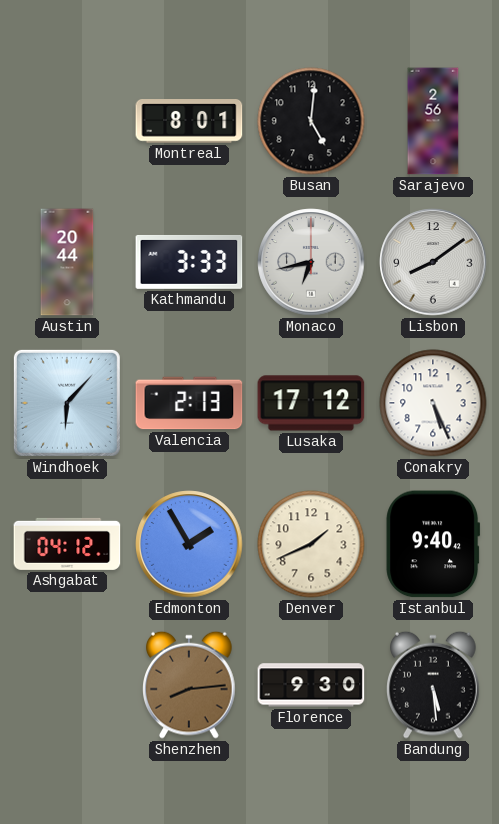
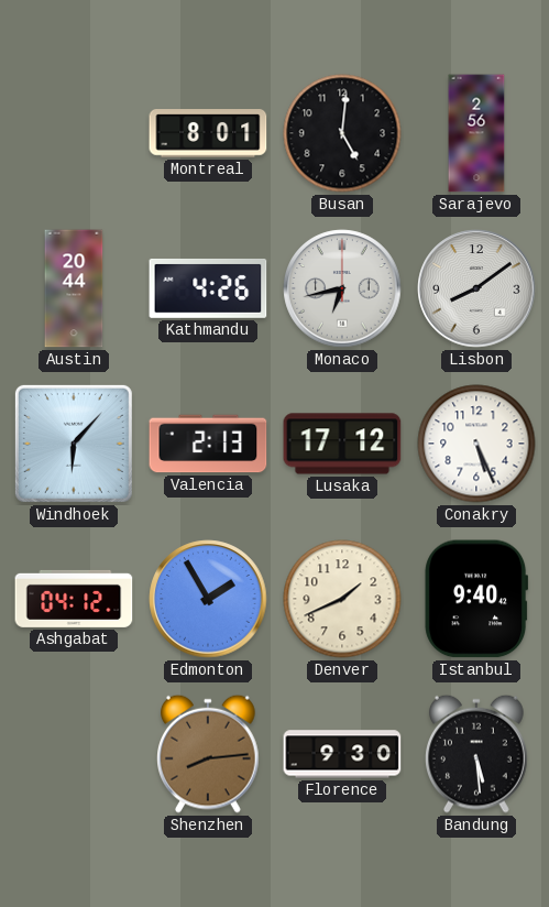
Kathmandu: 3:33 -> 4:26
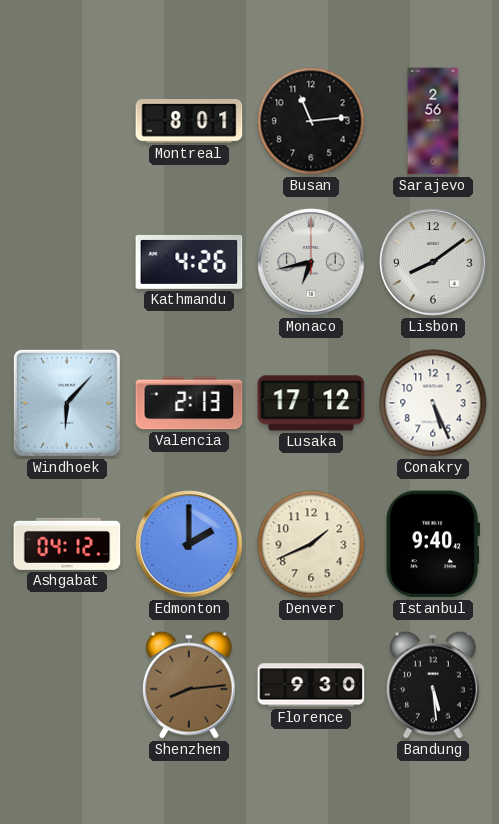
Busan: 5:01 -> 11:14
Austin: 20:44 -> none
Edmonton: 1:55 -> 2:00
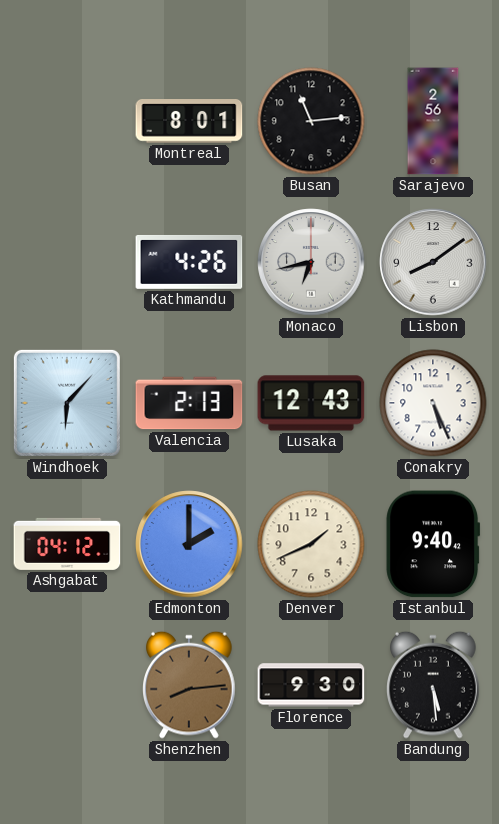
Lusaka: 17:12 -> 12:43
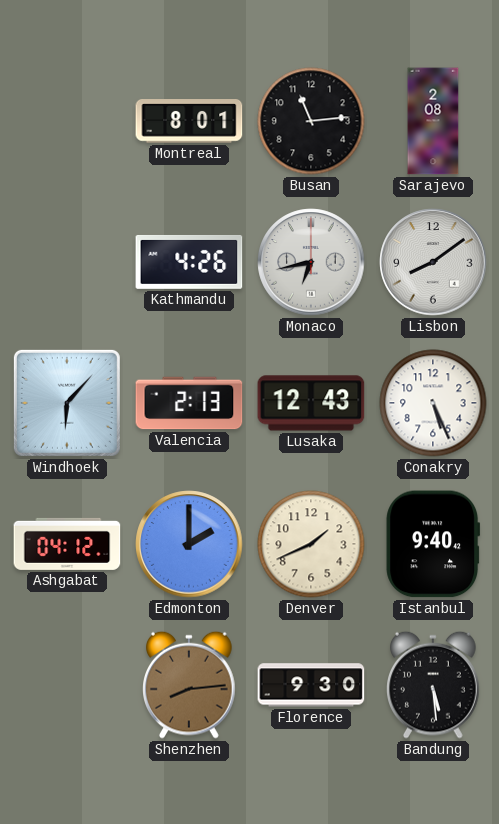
Sarajevo: 2:56 -> 2:08
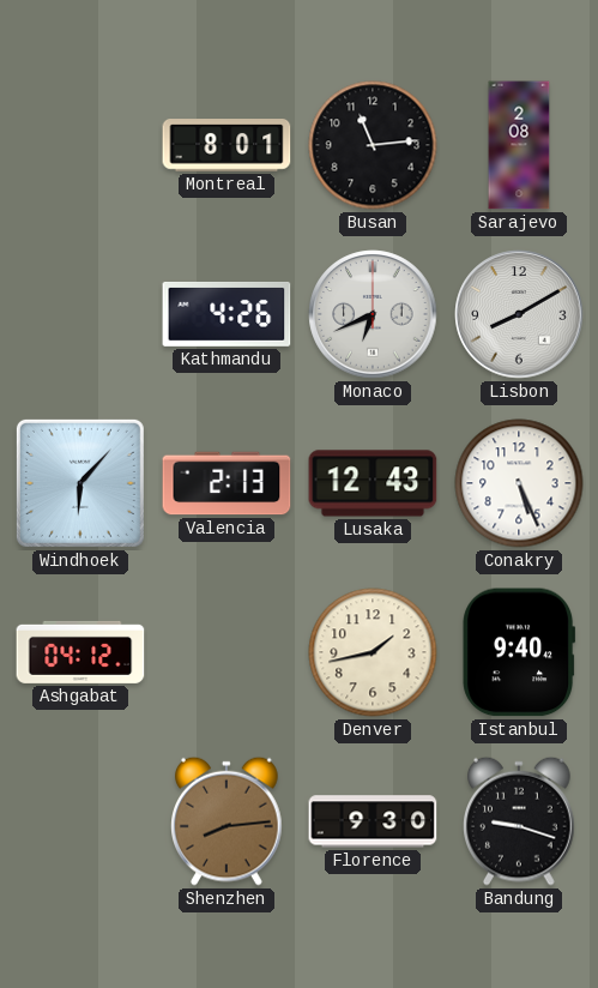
Monaco: 6:43 -> 6:41
Lisbon: 8:09 -> 8:10
Edmonton: 2:00 -> none
Denver: 1:41 -> 1:43
Bandung: 5:29 -> 9:18
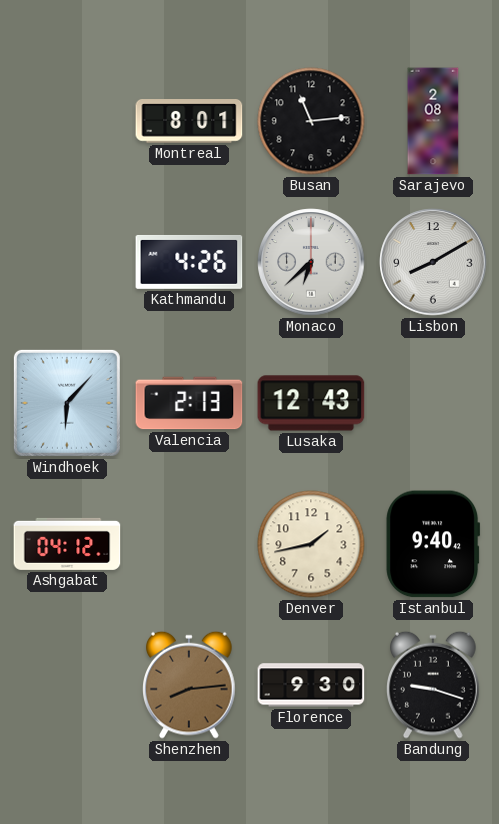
Monaco: 6:41 -> 6:38
Conakry: 5:26 -> none
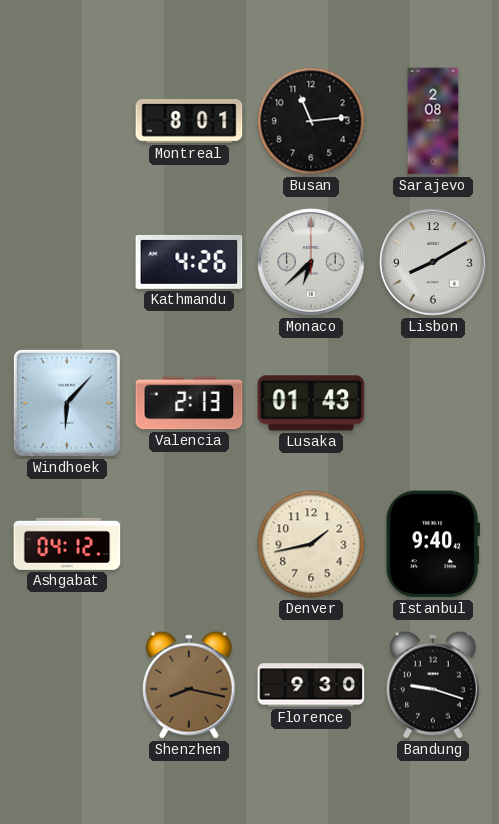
Lusaka: 12:43 -> 01:43
Shenzhen: 8:14 -> 8:17
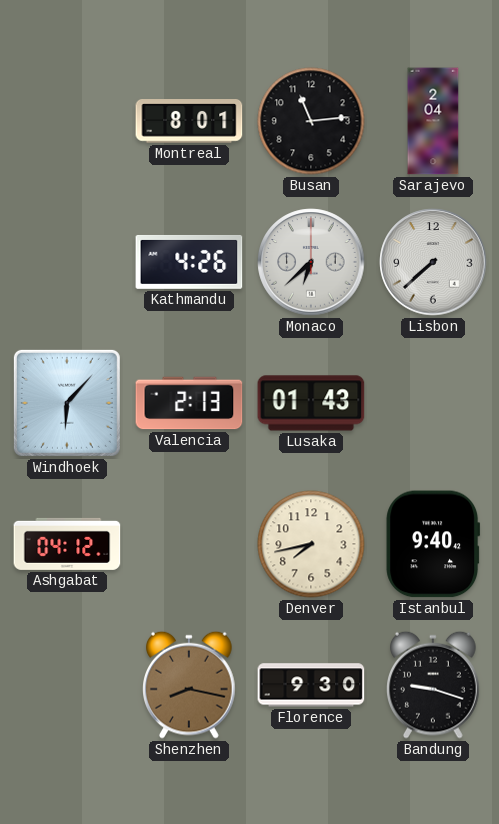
Sarajevo: 2:08 -> 2:04
Lisbon: 8:10 -> 7:38
Denver: 1:43 -> 7:43
